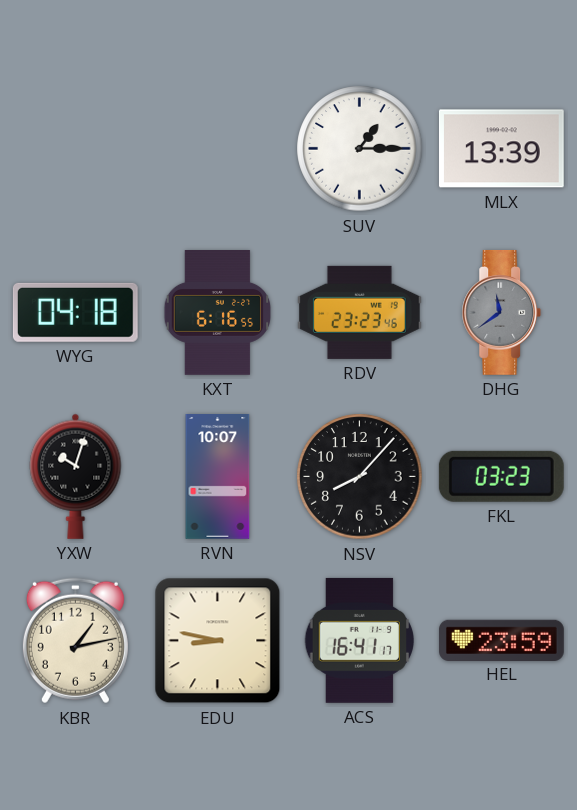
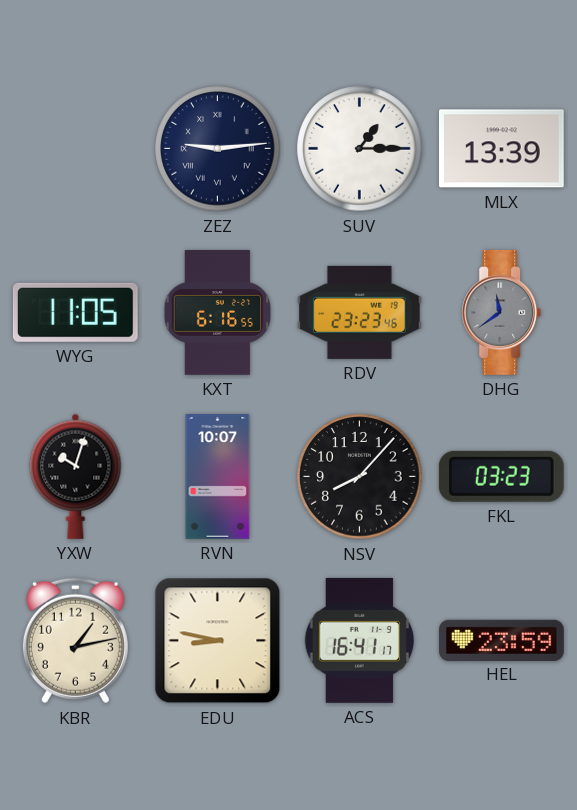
ZEZ: none -> 9:14
WYG: 04:18 -> 11:05
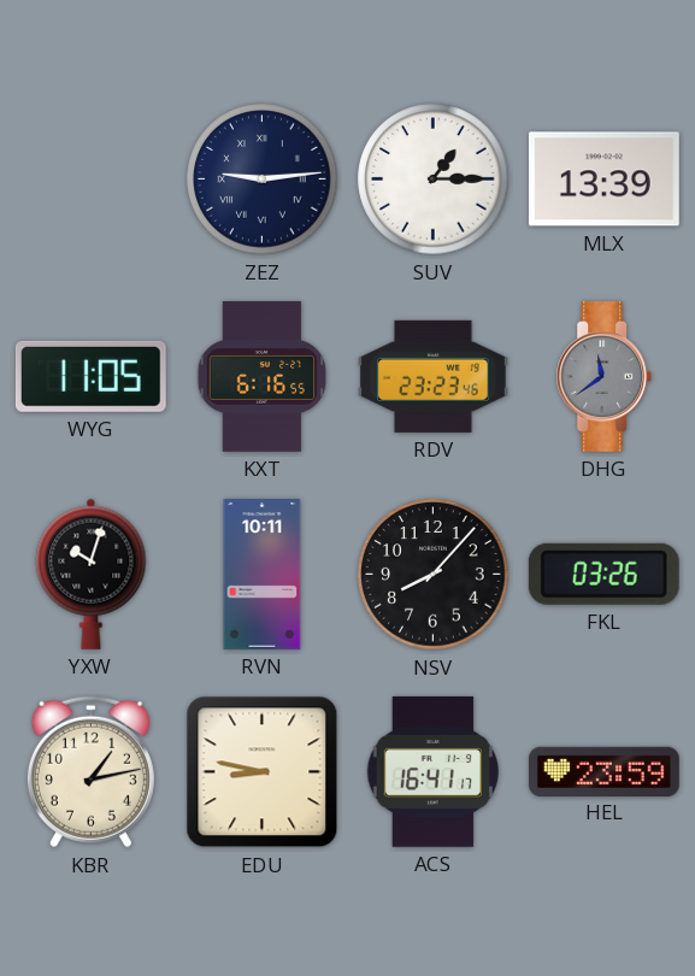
RVN: 10:07 -> 10:11
FKL: 03:23 -> 03:26
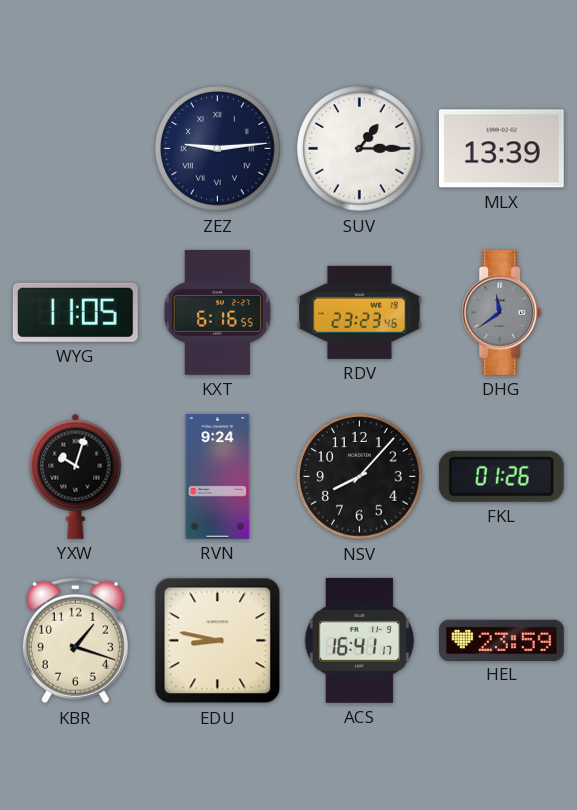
RVN: 10:11 -> 9:24
FKL: 03:26 -> 01:26
KBR: 1:13 -> 1:18
